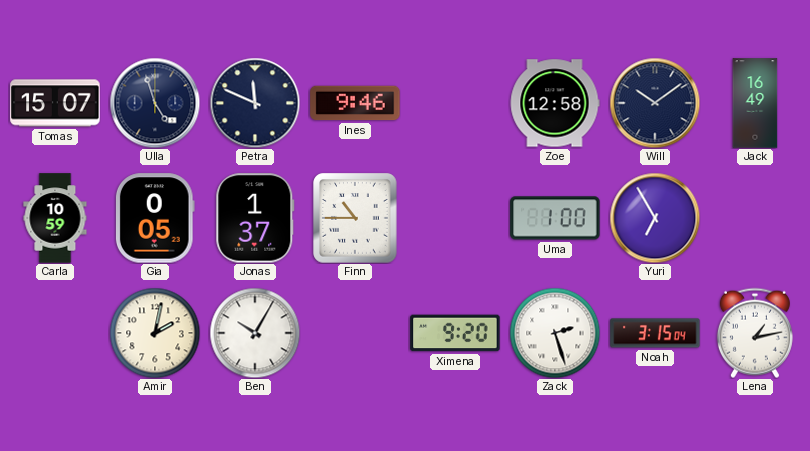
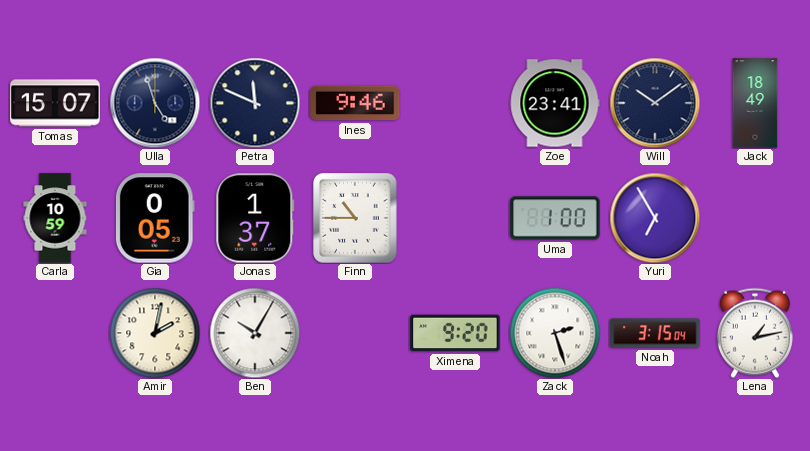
Zoe: 12:58 -> 23:41
Jack: 16:49 -> 18:49
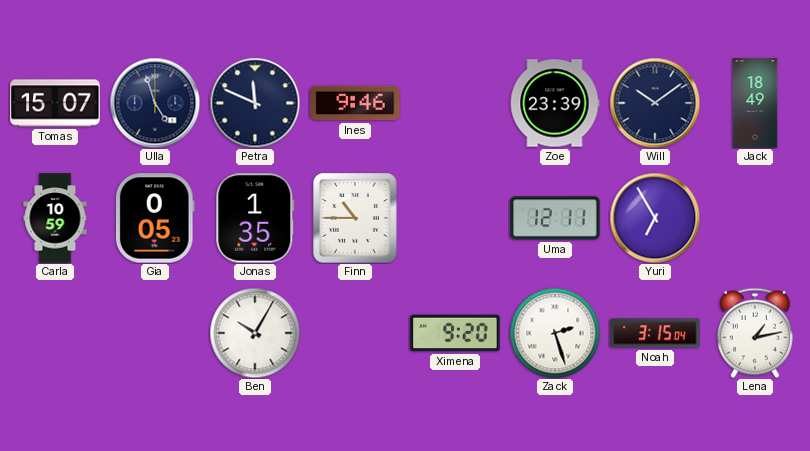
Zoe: 23:41 -> 23:39
Jonas: 1:37 -> 1:35
Uma: 1:00 -> 12:11
Amir: 2:02 -> none
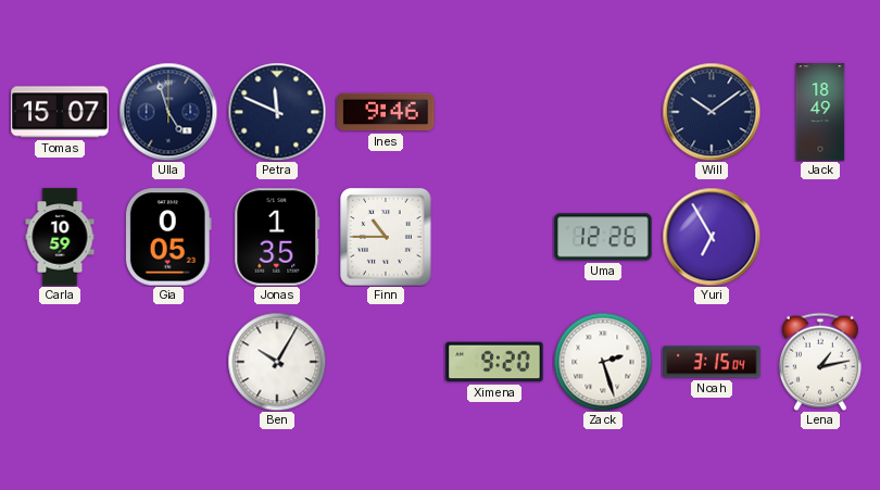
Zoe: 23:39 -> none
Uma: 12:11 -> 12:26
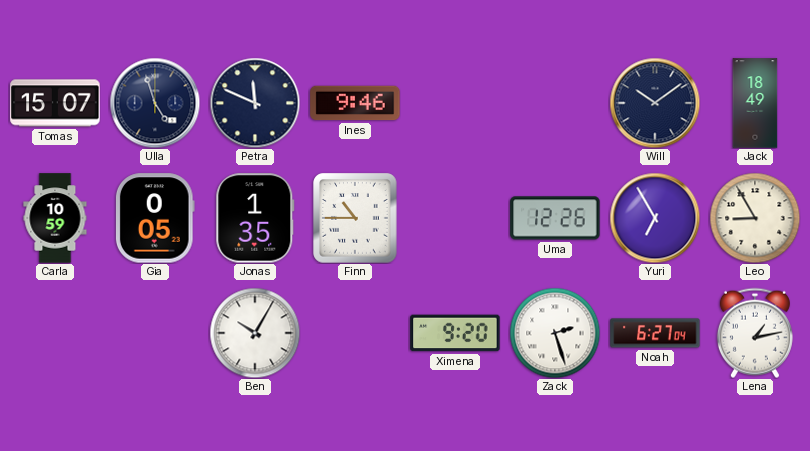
Leo: none -> 8:55
Noah: 3:15 -> 6:27
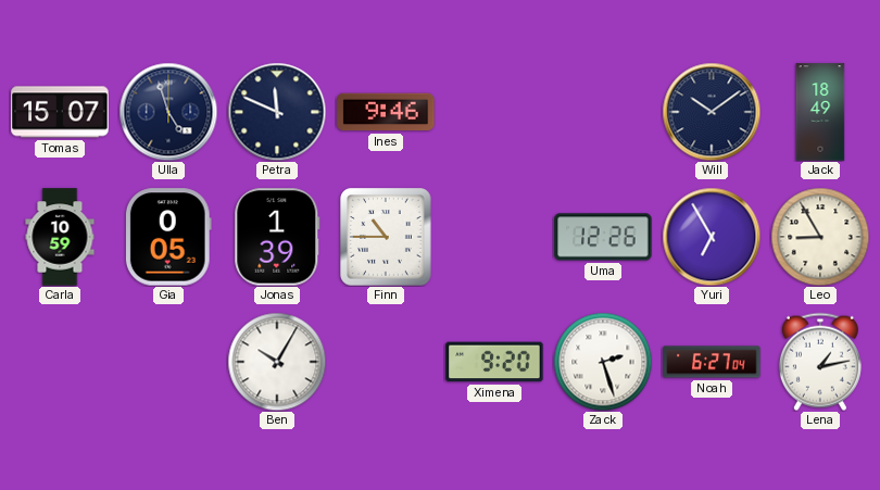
Jonas: 1:35 -> 1:39
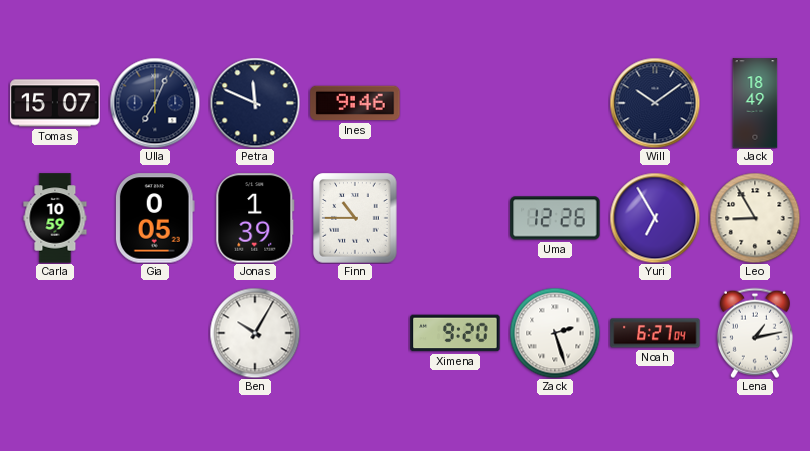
Ulla: 4:57 -> 7:04
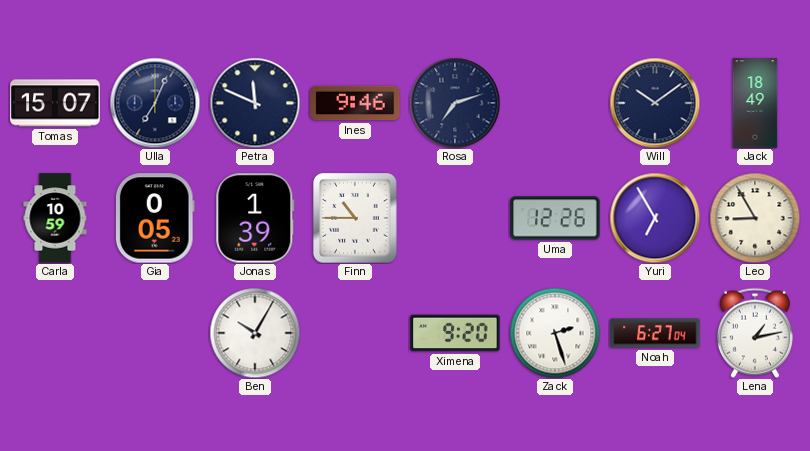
Rosa: none -> 7:12
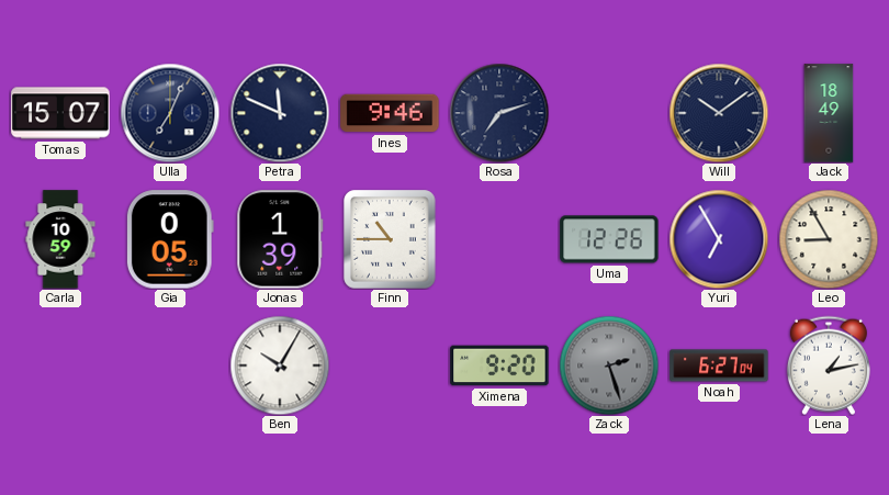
Zack dial: white -> grey
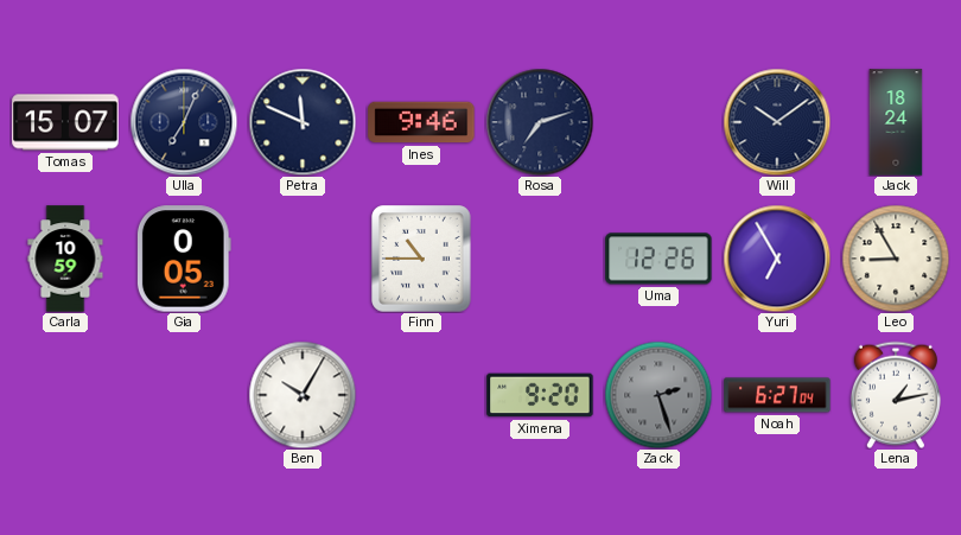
Jack: 18:49 -> 18:24
Jonas: 1:39 -> none
